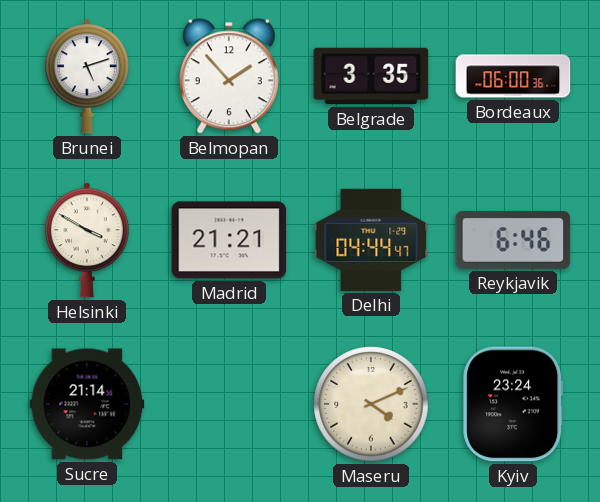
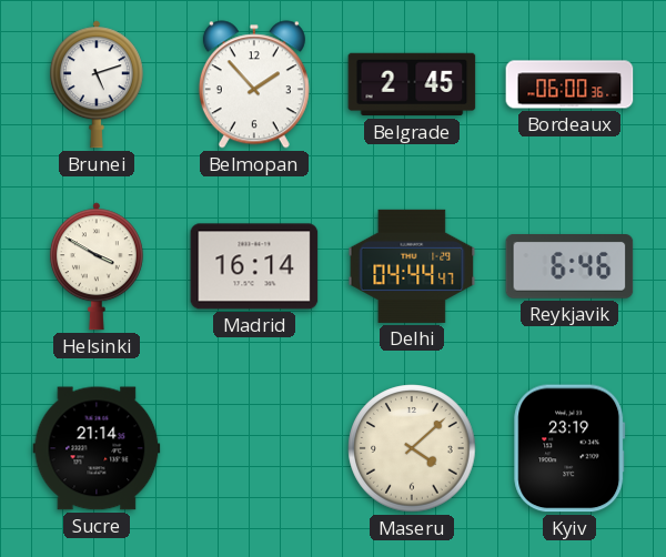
Belgrade: 3:35 -> 2:45
Madrid: 21:21 -> 16:14
Maseru: 4:11 -> 4:08
Kyiv: 23:24 -> 23:19
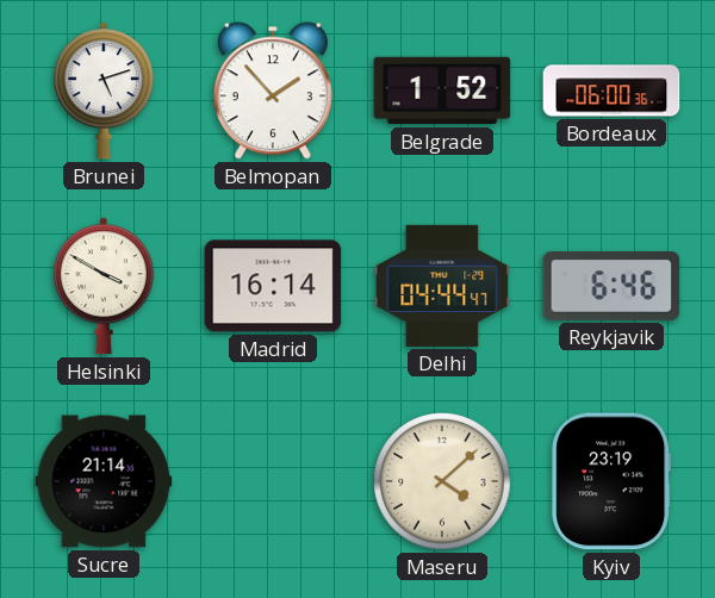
Belgrade: 2:45 -> 1:52
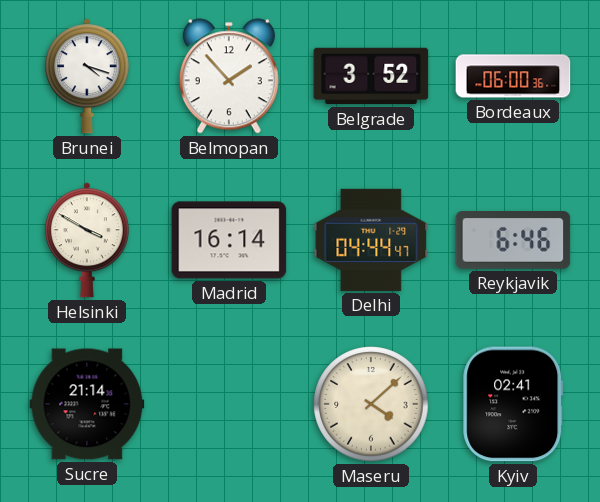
Brunei: 5:12 -> 4:18
Belgrade: 1:52 -> 3:52
Kyiv: 23:19 -> 02:41
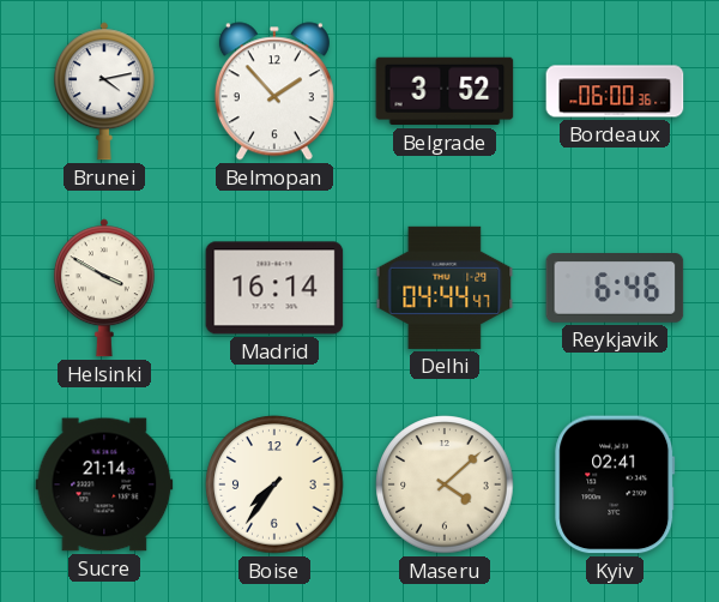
Brunei: 4:18 -> 4:13
Boise: none -> 7:36
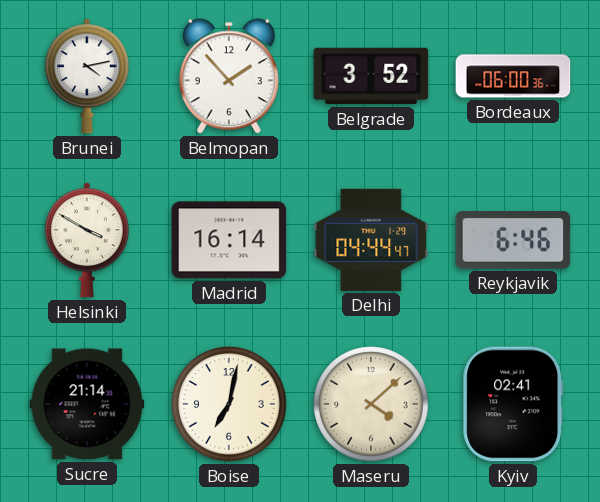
Boise: 7:36 -> 7:02
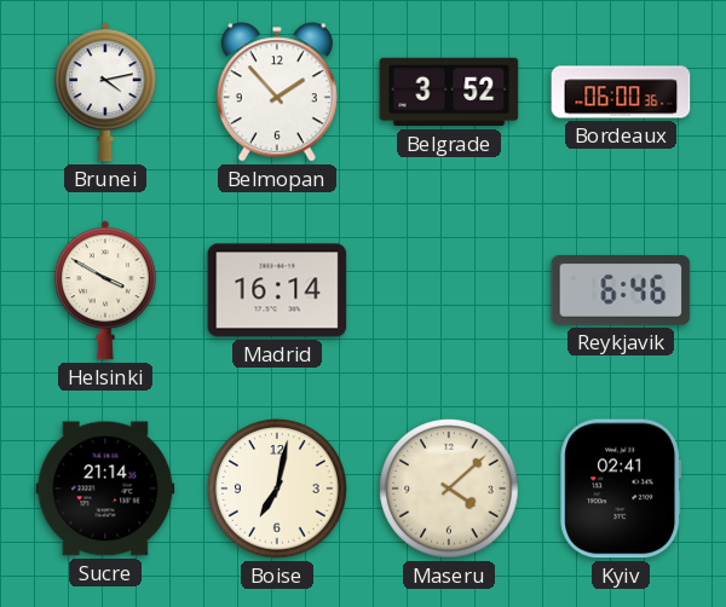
Delhi: 04:44 -> none
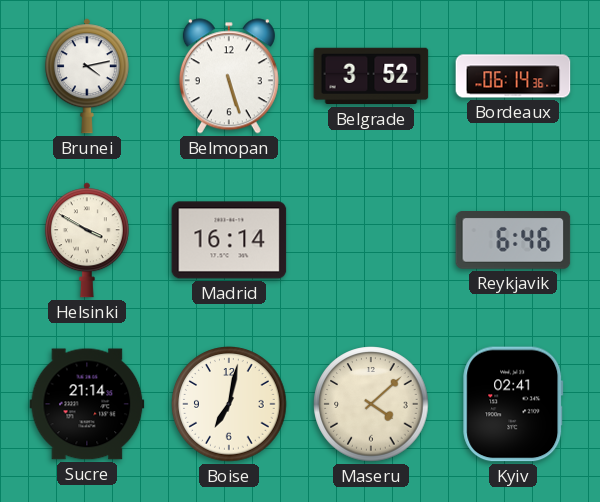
Belmopan: 1:53 -> 5:27
Bordeaux: 06:00 -> 06:14
